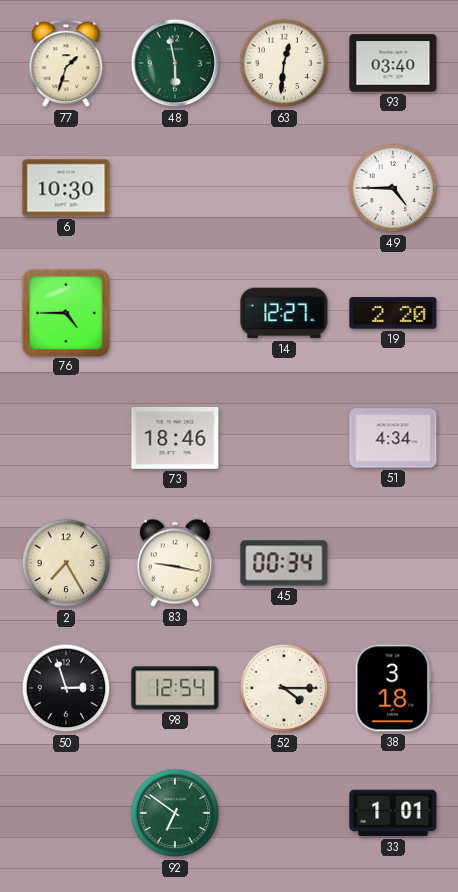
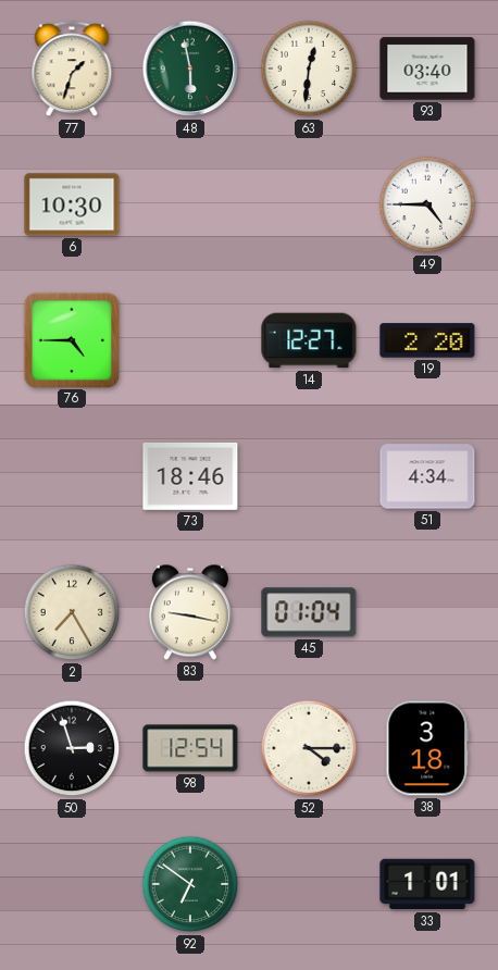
45: 00:34 -> 01:04
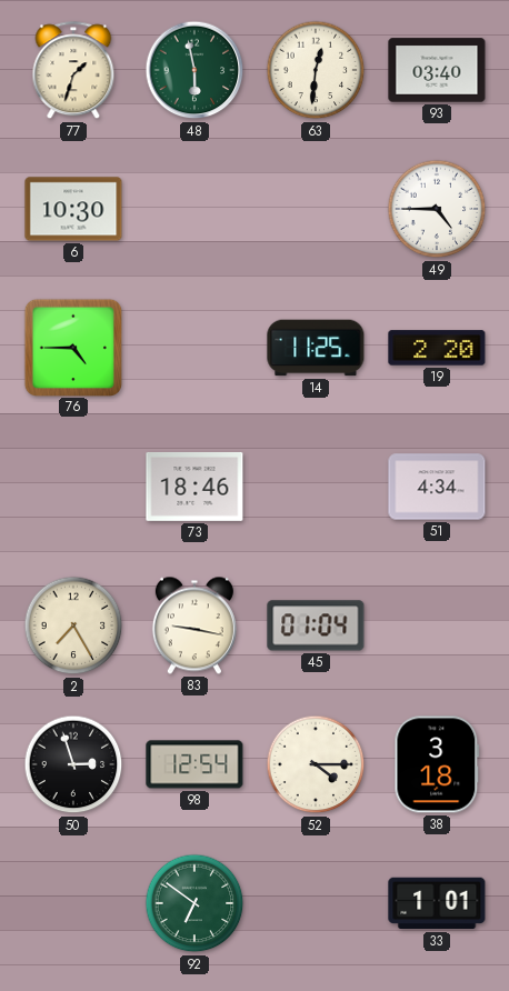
14: 12:27 -> 11:25
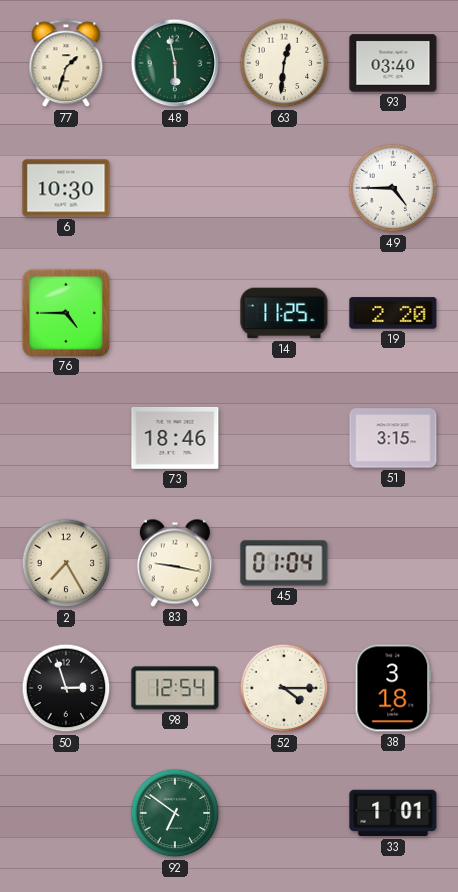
51: 4:34 -> 3:15
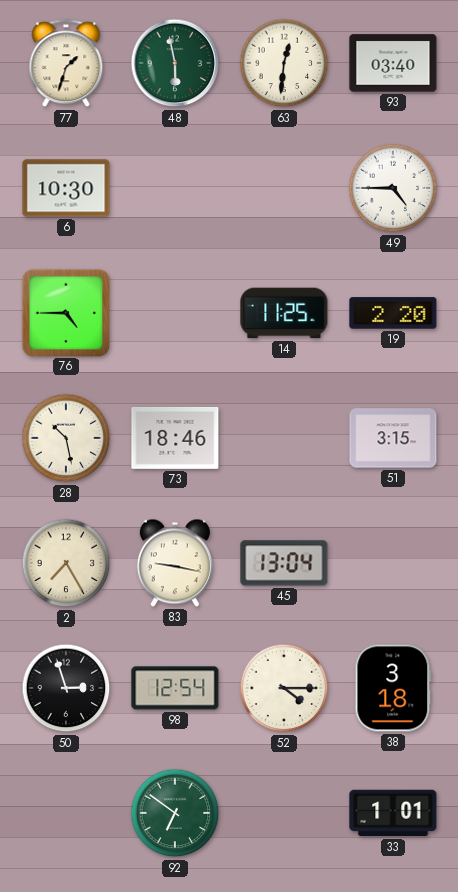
28: none -> 10:28
45: 01:04 -> 13:04
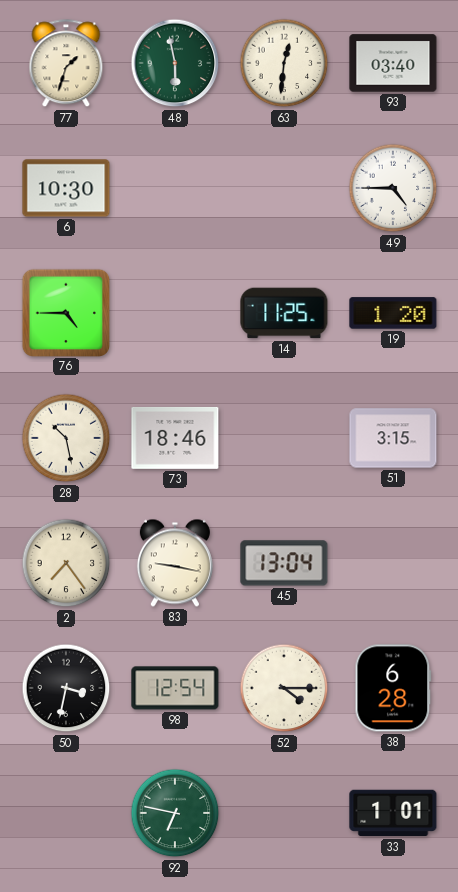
19: 2:20 -> 1:20
2: 7:25 -> 7:24
50: 2:57 -> 3:32
38: 3:18 -> 6:28
92: 6:51 -> 6:47
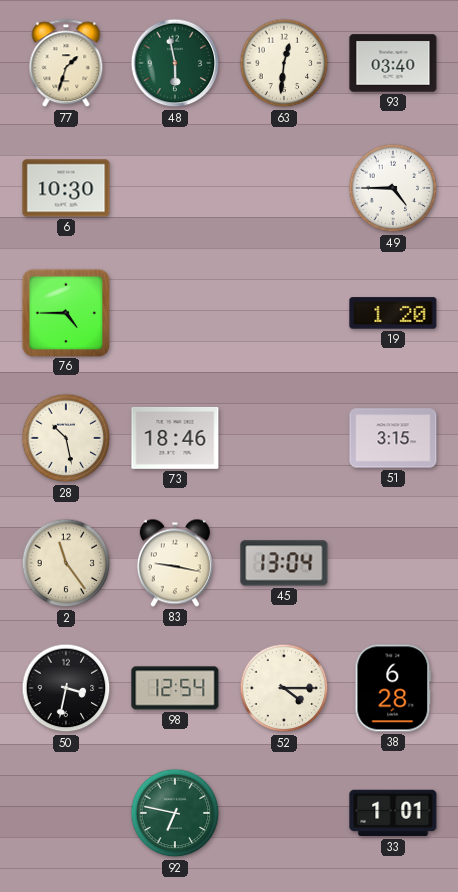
14: 11:25 -> none
2: 7:24 -> 11:24
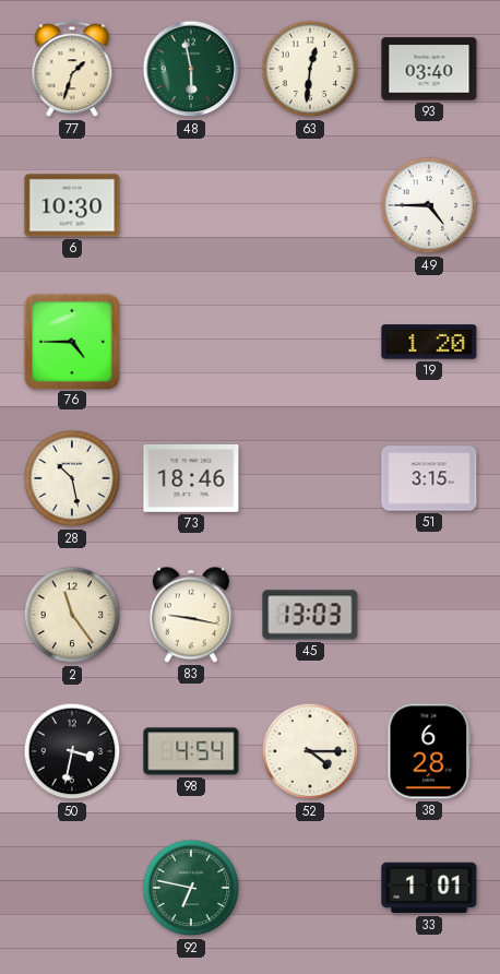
45: 13:04 -> 13:03
98: 12:54 -> 4:54
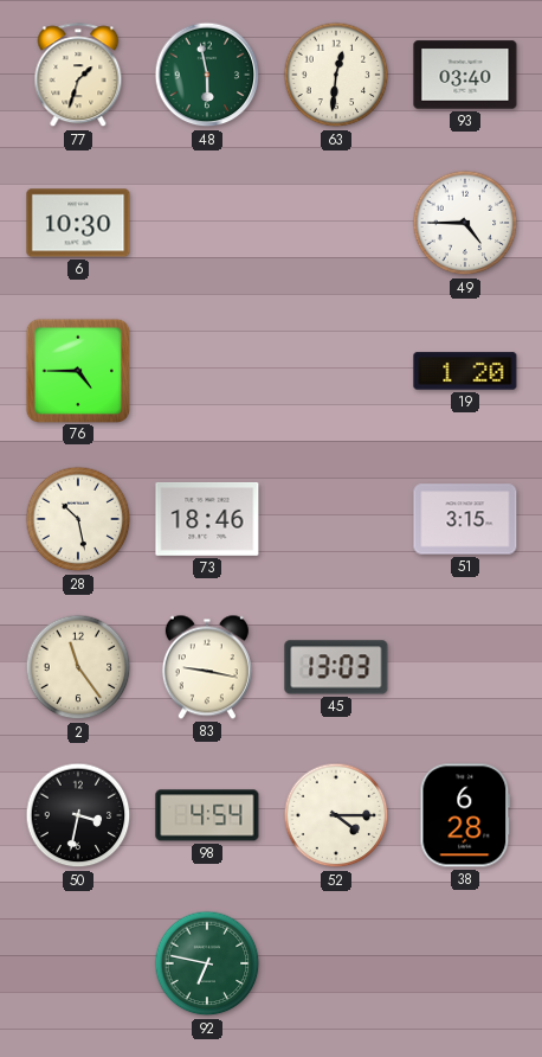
33: 1:01 -> none
